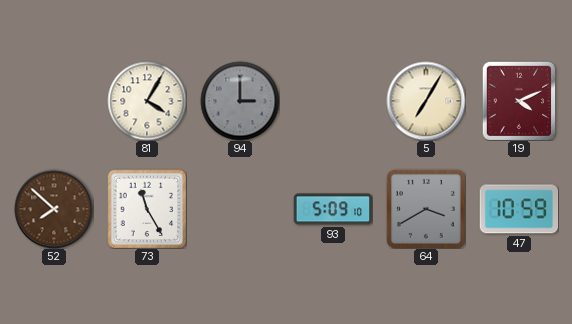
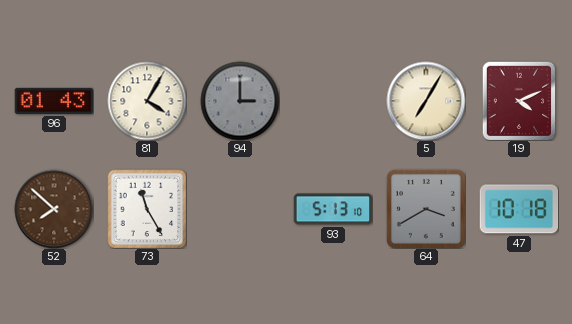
96: none -> 01:43
93: 5:09 -> 5:13
47: 10:59 -> 10:18
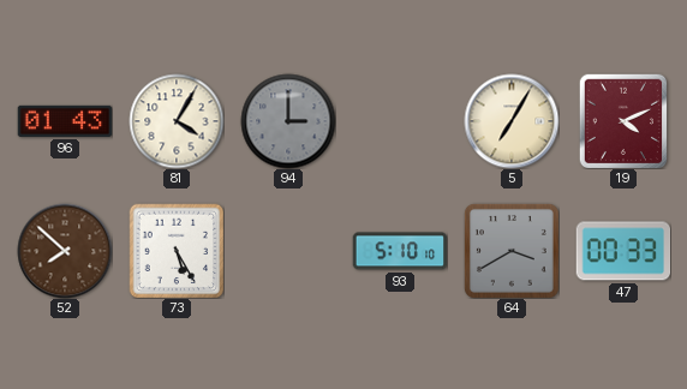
73: 11:25 -> 5:25
93: 5:13 -> 5:10
47: 10:18 -> 00:33
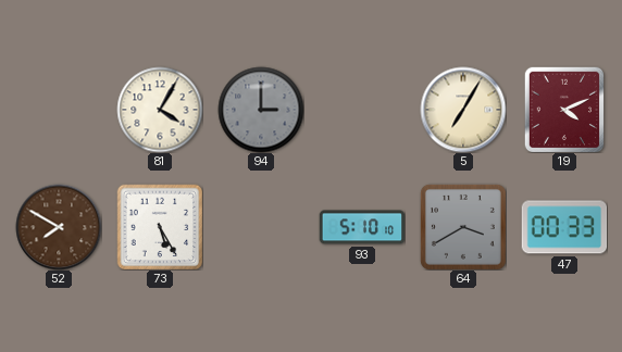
96: 01:43 -> none
52: 7:52 -> 7:50
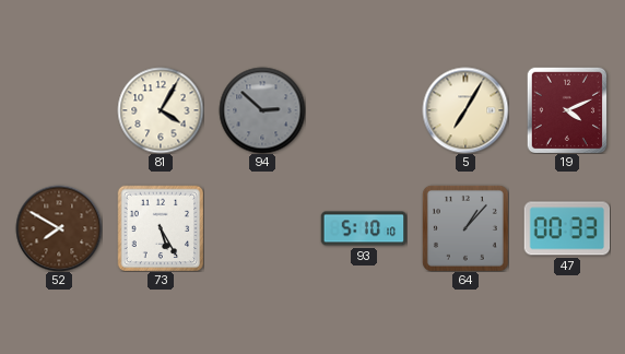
94: 3:00 -> 2:52
64: 3:40 -> 1:07
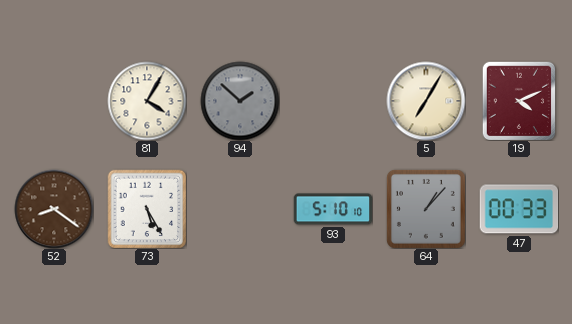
94: 2:52 -> 1:52
52: 7:50 -> 8:21
